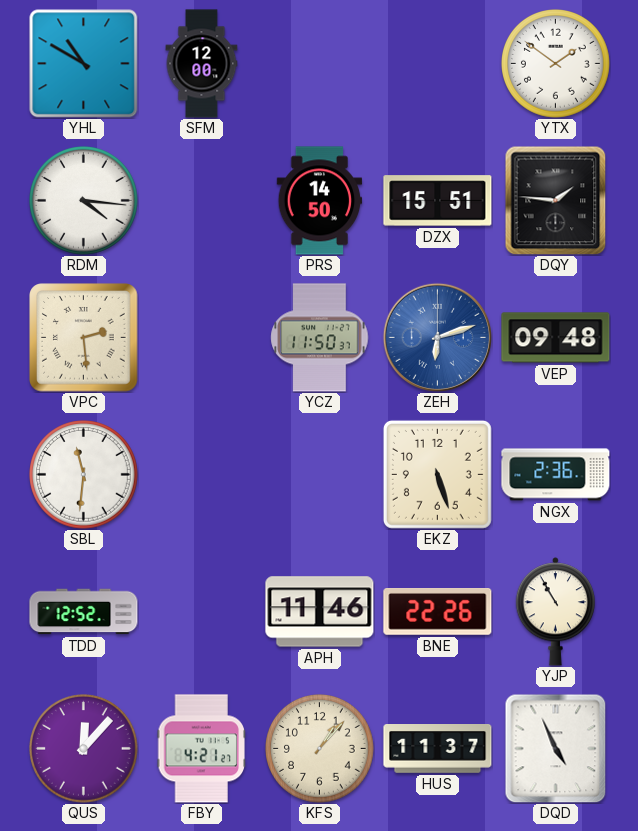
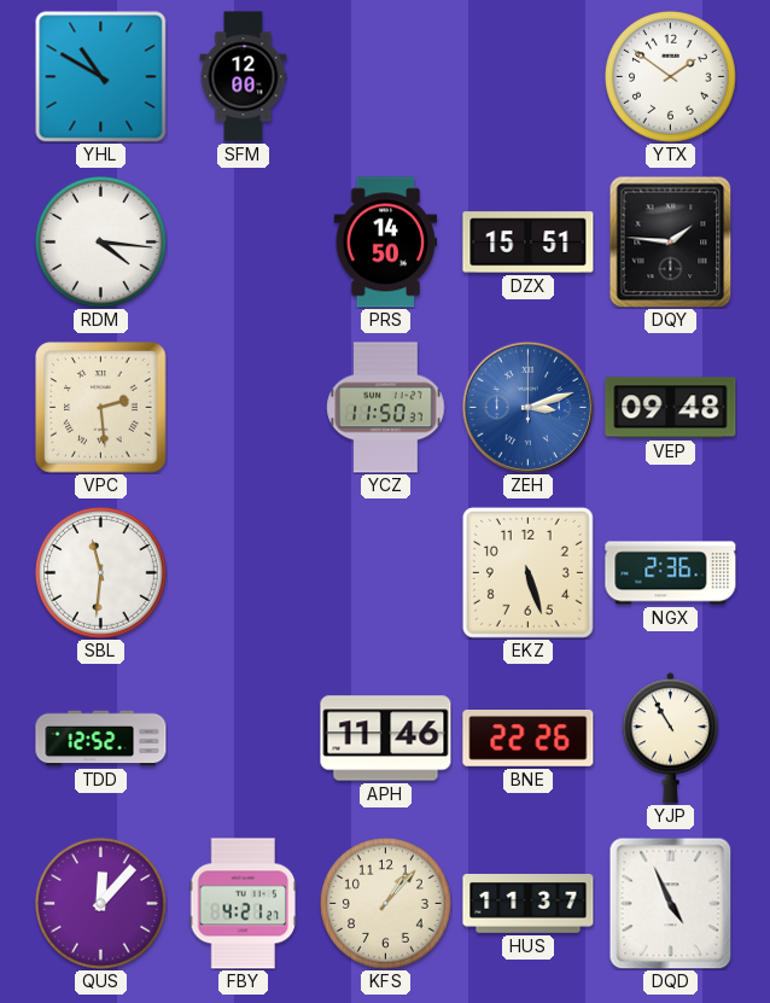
ZEH: 6:12 -> 3:12
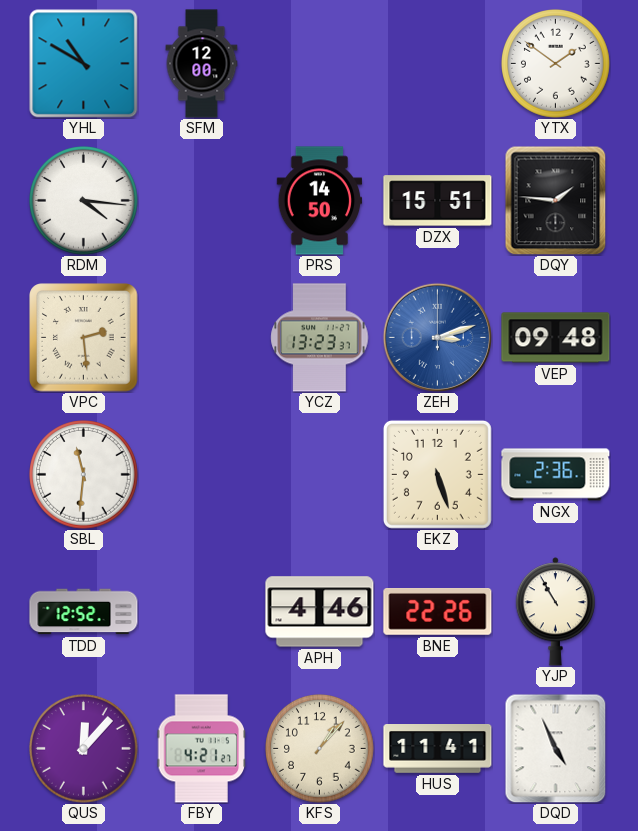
YCZ: 11:50 -> 13:23
APH: 11:46 -> 4:46
HUS: 11:37 -> 11:41
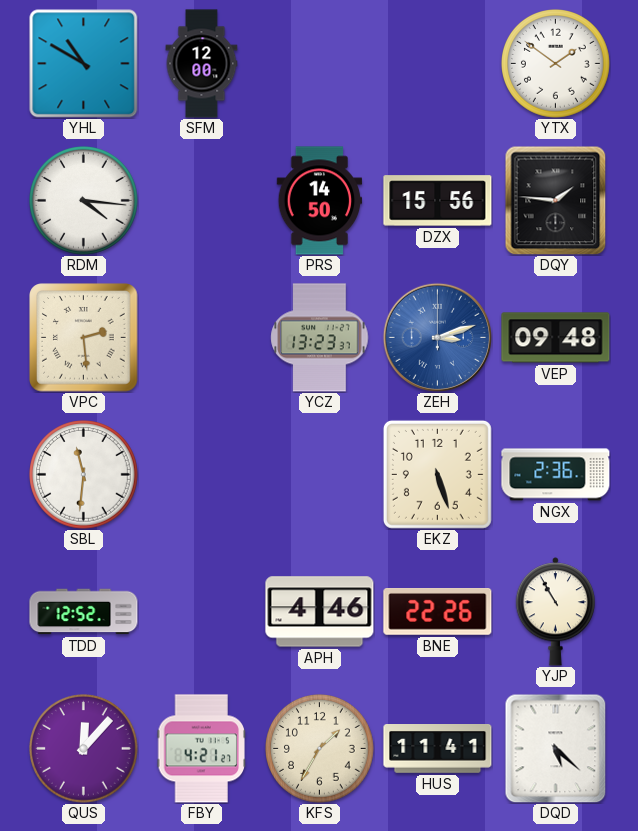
DZX: 15:51 -> 15:56
KFS: 1:07 -> 1:35
DQD: 4:56 -> 5:22
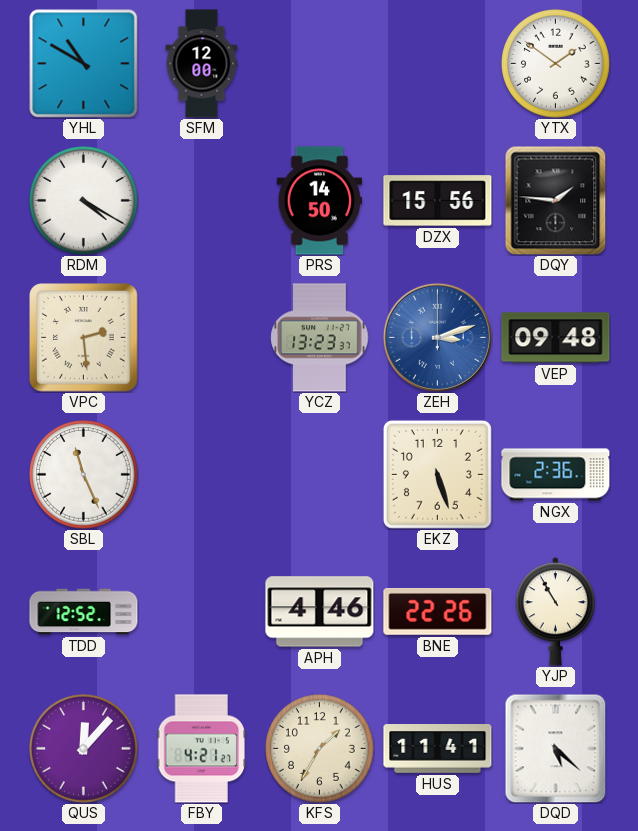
RDM: 4:16 -> 4:20
SBL: 11:31 -> 11:26
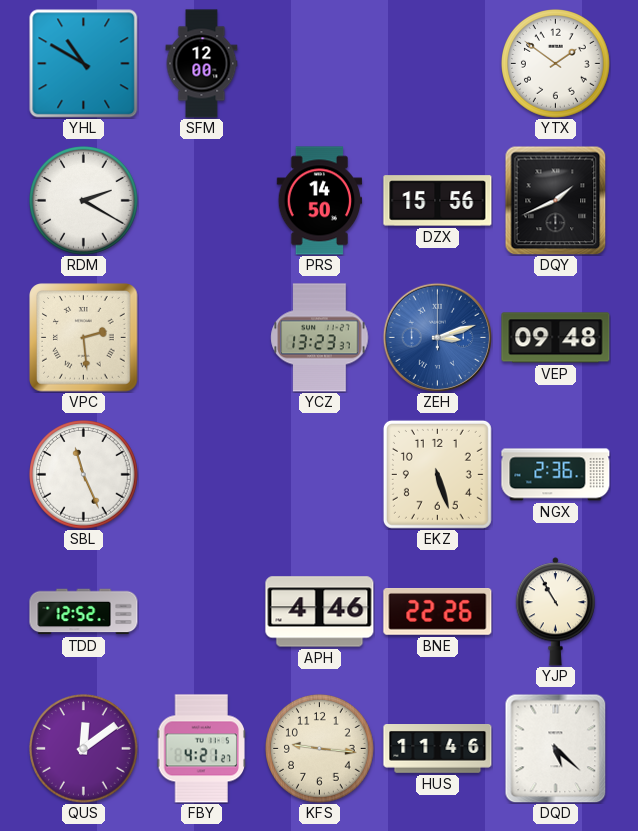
RDM: 4:20 -> 2:20
DQY: 1:46 -> 1:41
QUS: 12:07 -> 12:09
KFS: 1:35 -> 9:16
HUS: 11:41 -> 11:46
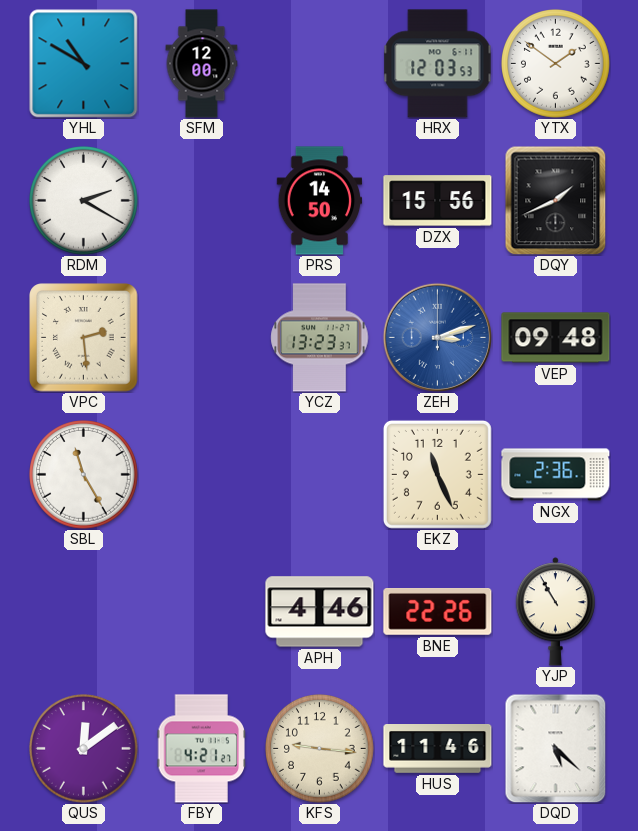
HRX: none -> 12:03
SBL: 11:26 -> 11:25
EKZ: 5:27 -> 11:26
TDD: 12:52 -> none
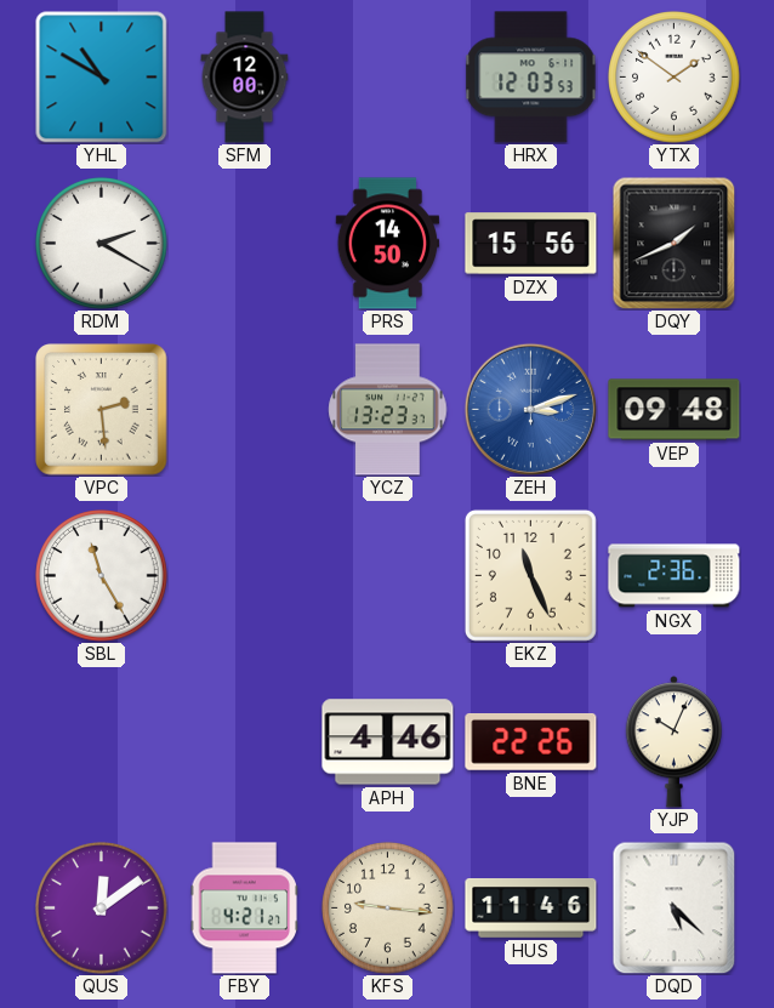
YJP: 10:55 -> 10:04
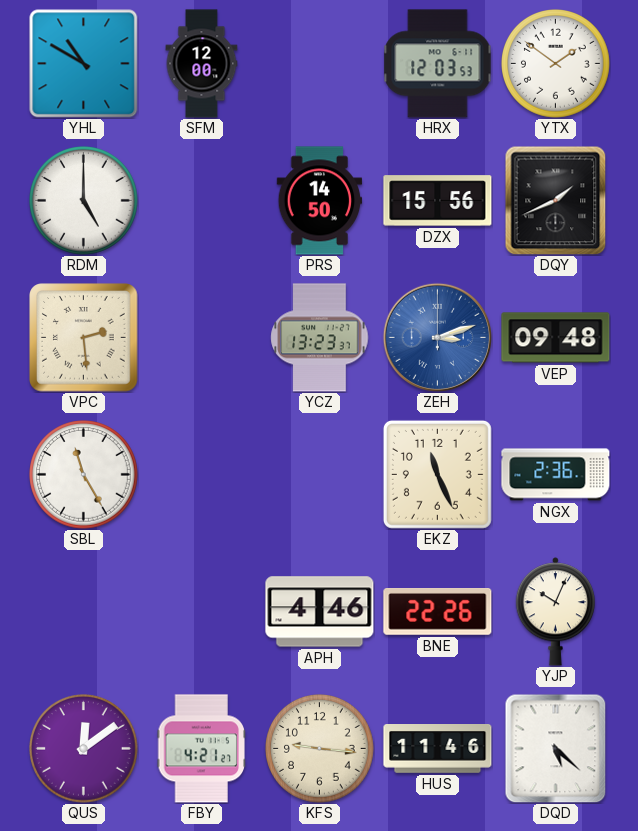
RDM: 2:20 -> 5:00
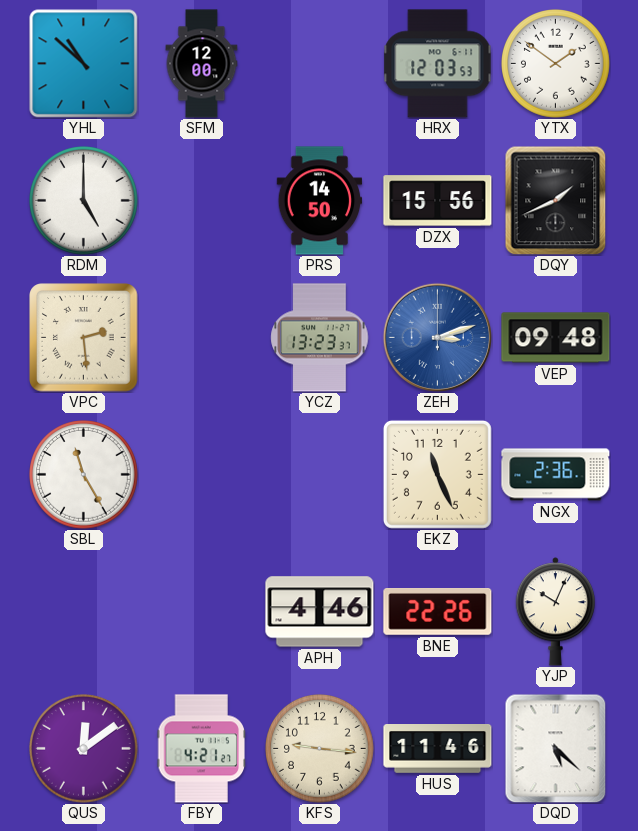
YHL: 10:50 -> 10:52
